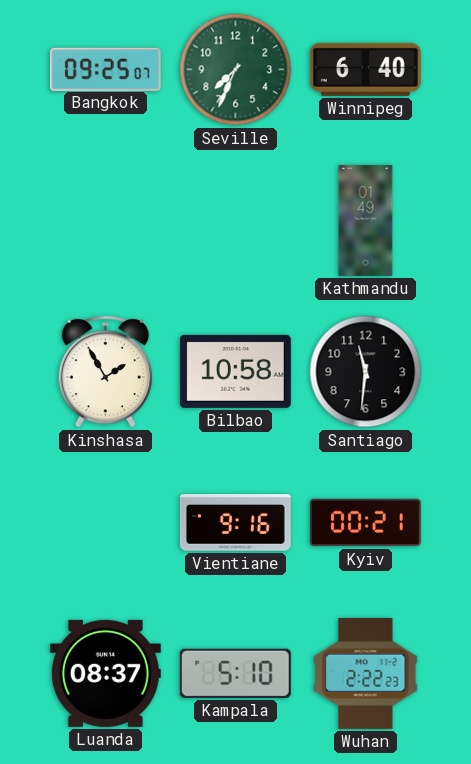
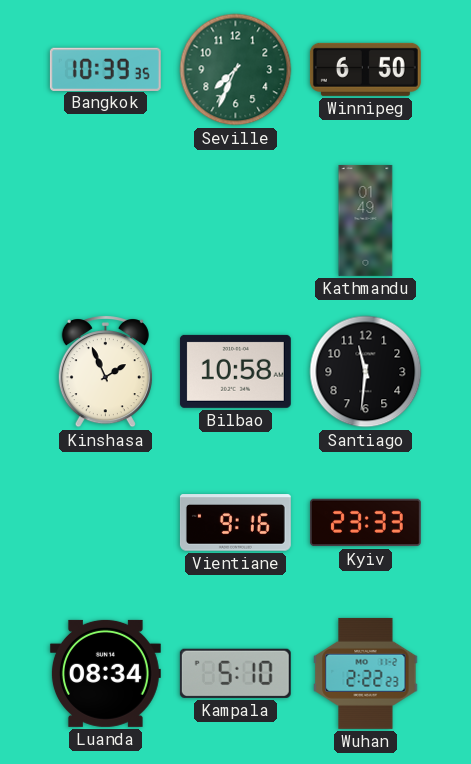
Bangkok: 09:25 -> 10:39
Winnipeg: 6:40 -> 6:50
Kinshasa: 1:55 -> 1:56
Kyiv: 00:21 -> 23:33
Luanda: 08:37 -> 08:34
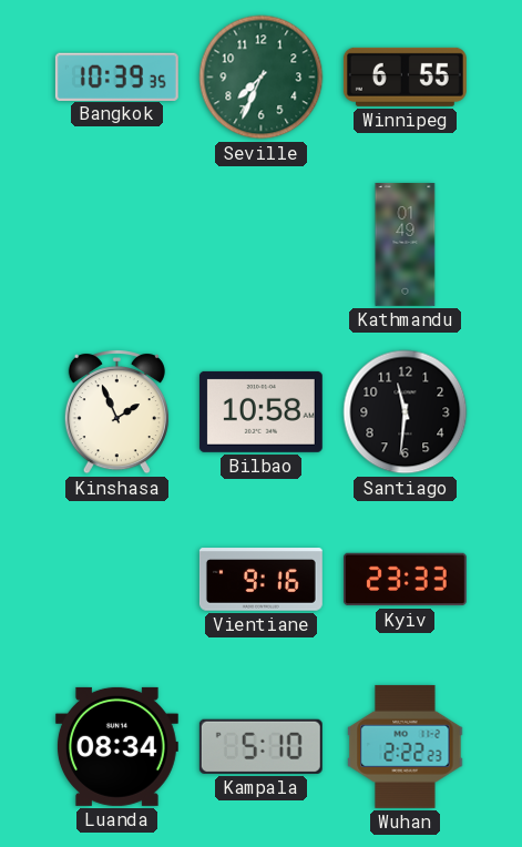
Winnipeg: 6:50 -> 6:55
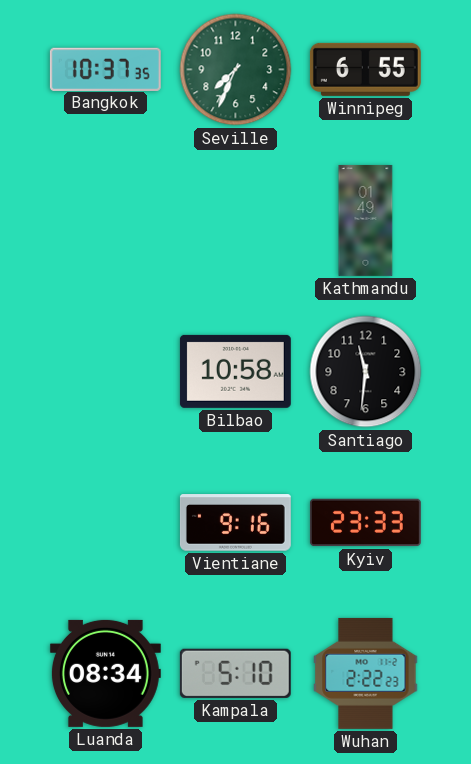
Bangkok: 10:39 -> 10:37
Kinshasa: 1:56 -> none
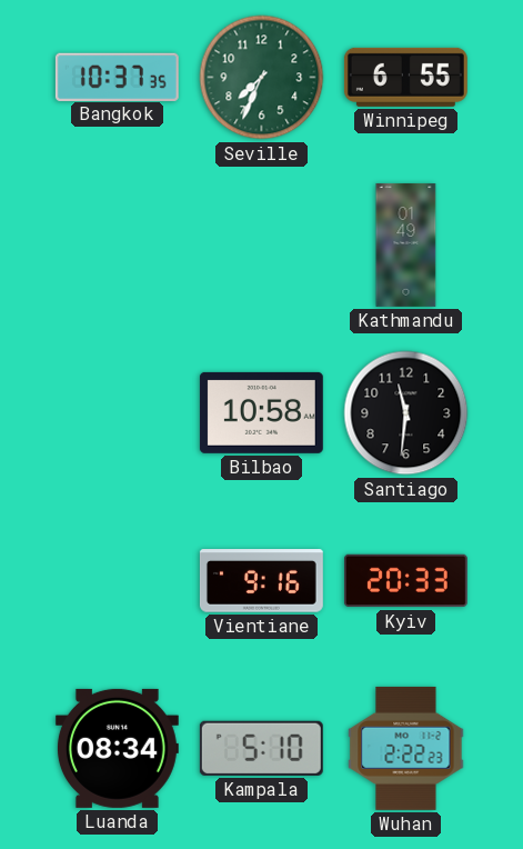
Kyiv: 23:33 -> 20:33
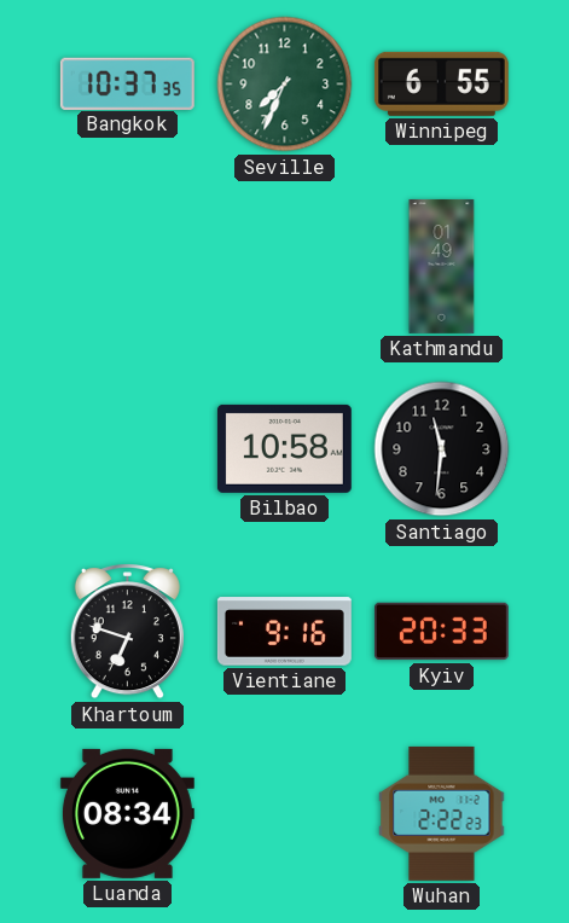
Khartoum: none -> 6:48
Kampala: 5:10 -> none
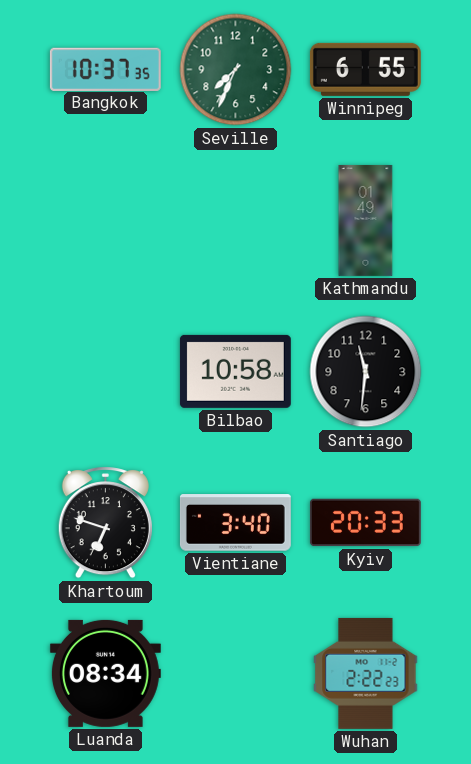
Vientiane: 9:16 -> 3:40
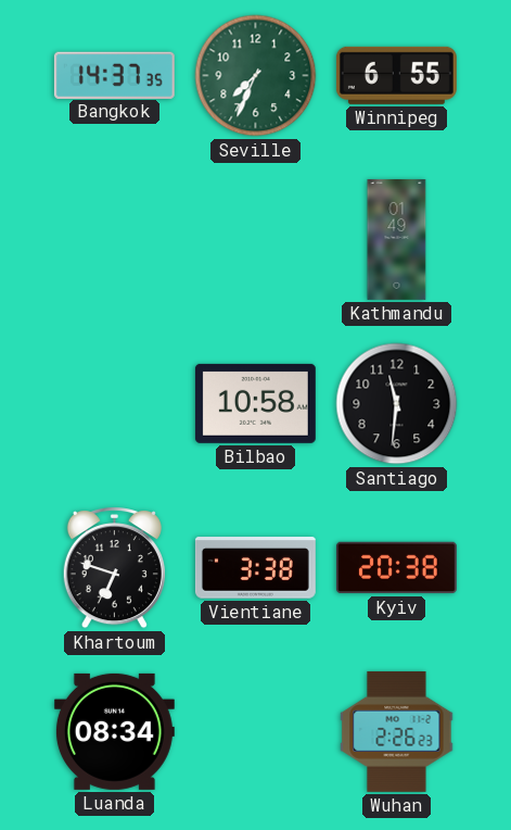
Bangkok: 10:37 -> 14:37
Vientiane: 3:40 -> 3:38
Kyiv: 20:33 -> 20:38
Wuhan: 2:22 -> 2:26
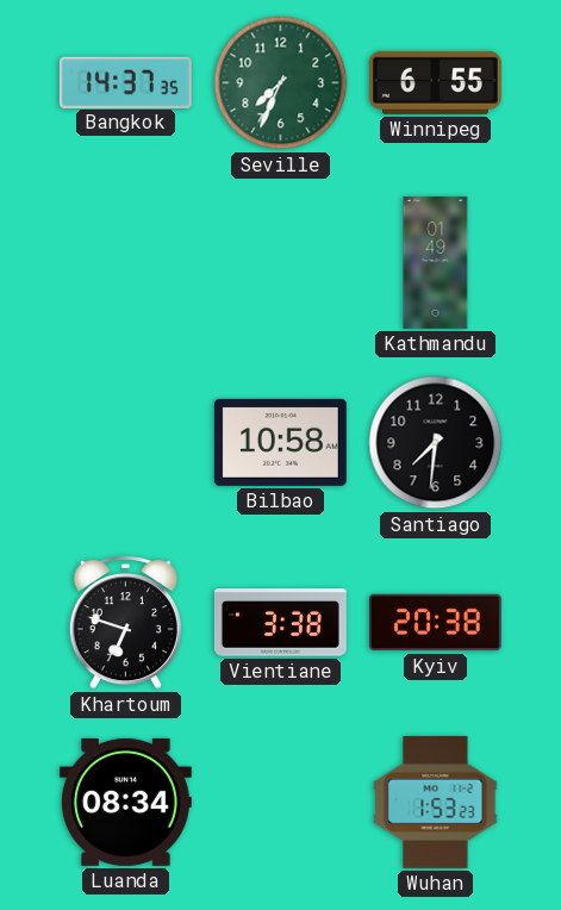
Santiago: 11:31 -> 7:31
Wuhan: 2:26 -> 1:53
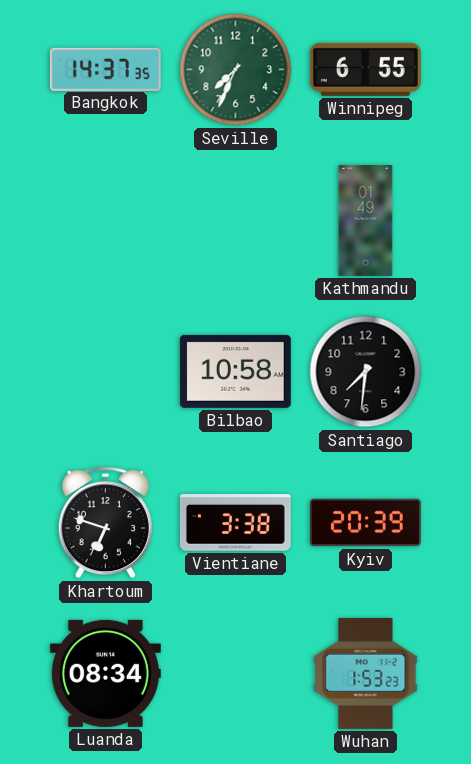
Kyiv: 20:38 -> 20:39
